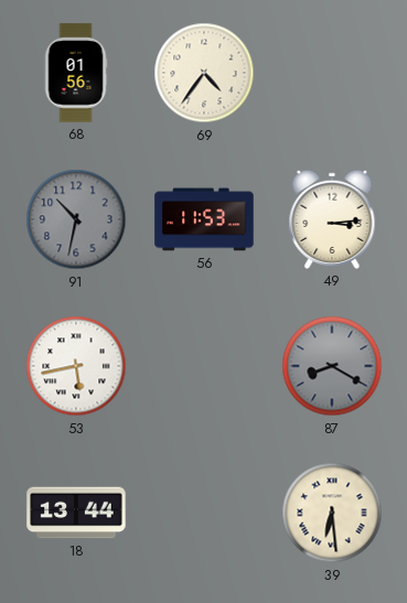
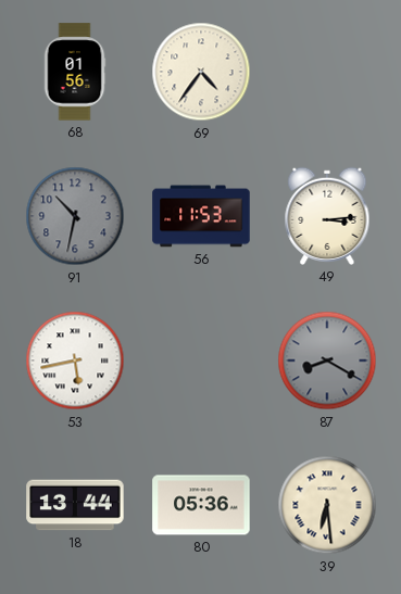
80: none -> 05:36
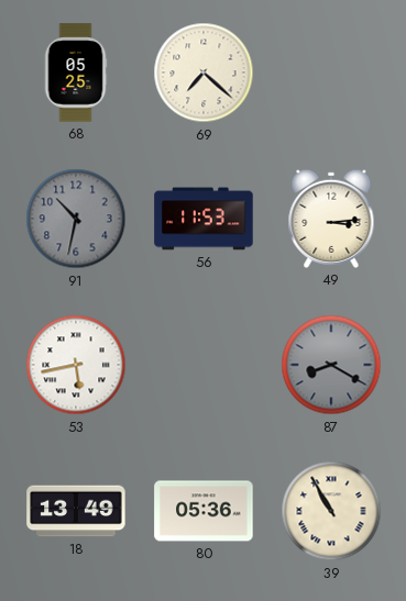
68: 01:56 -> 05:25
69: 4:36 -> 7:22
18: 13:44 -> 13:49
39: 6:29 -> 10:55
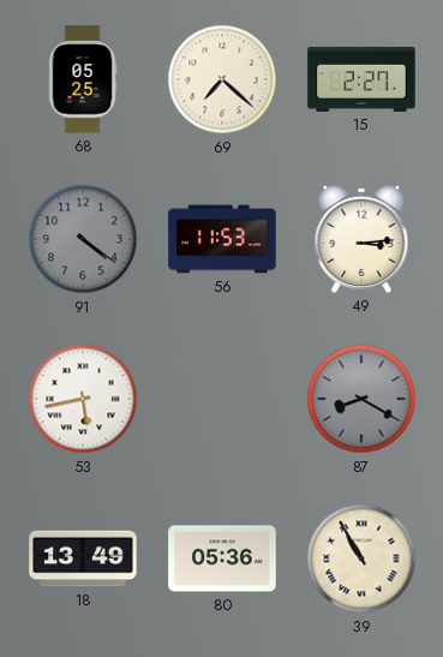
15: none -> 2:27
91: 10:32 -> 4:21
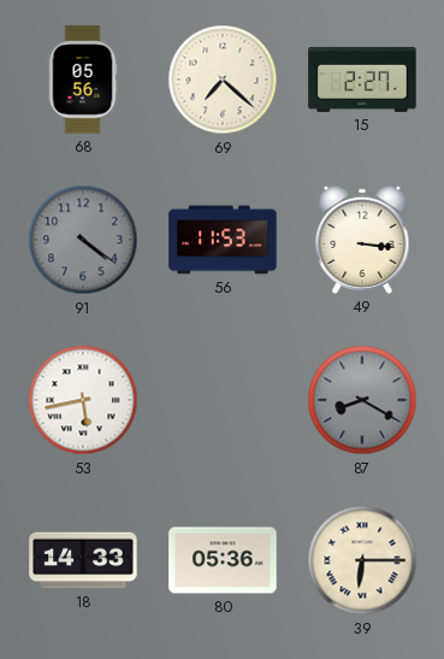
68: 05:25 -> 05:56
49: 3:14 -> 3:16
18: 13:49 -> 14:33
39: 10:55 -> 6:15
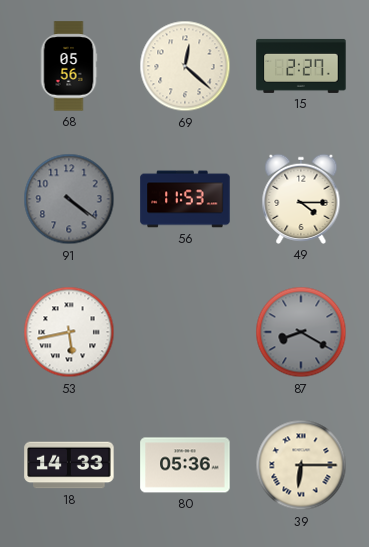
69: 7:22 -> 12:22
49: 3:16 -> 4:15
